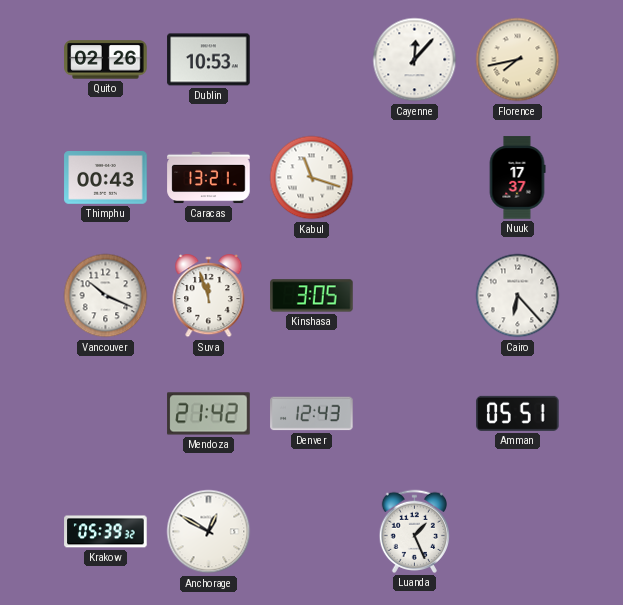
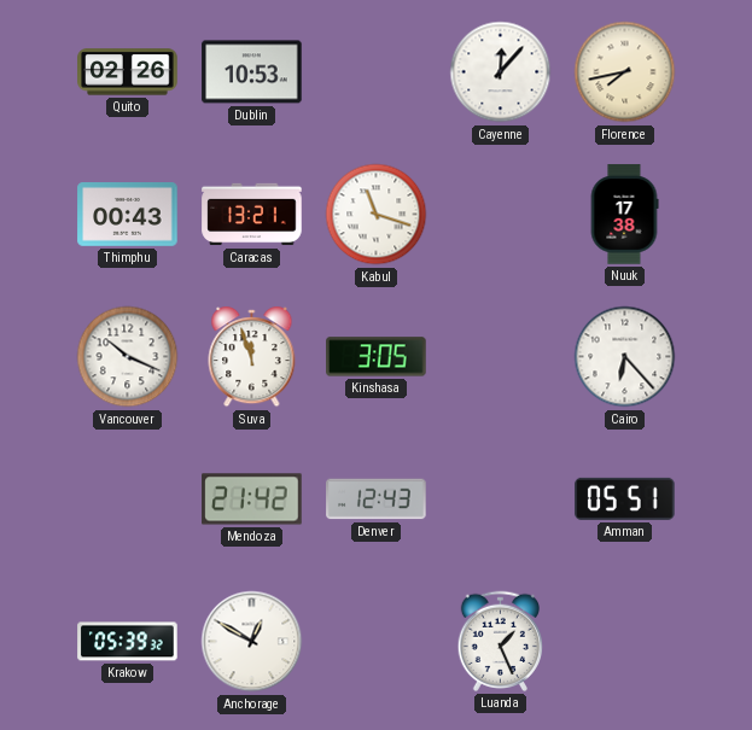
Nuuk: 17:37 -> 17:38
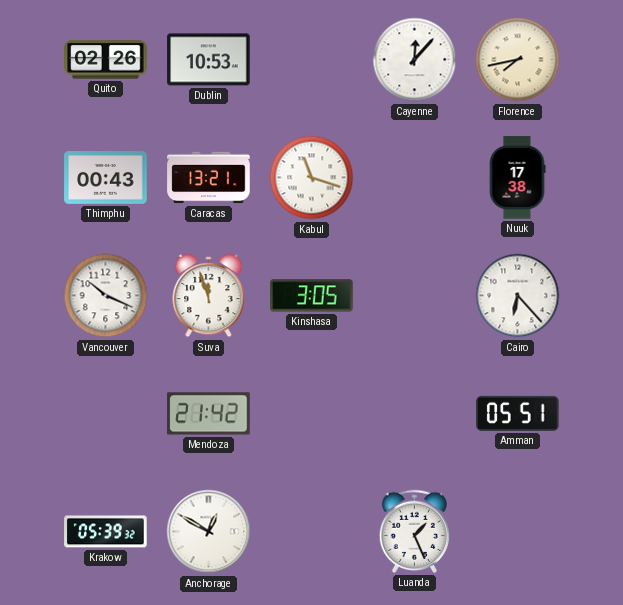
Denver: 12:43 -> none
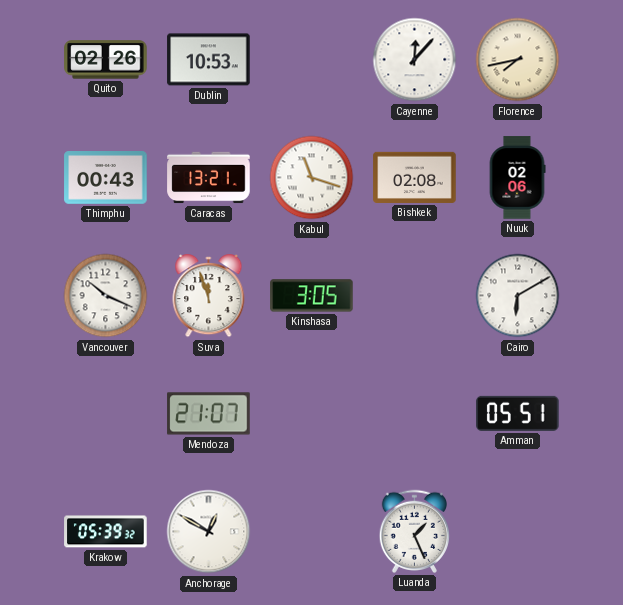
Bishkek: none -> 02:08
Nuuk: 17:38 -> 02:06
Cairo: 6:23 -> 6:10
Mendoza: 21:42 -> 21:07
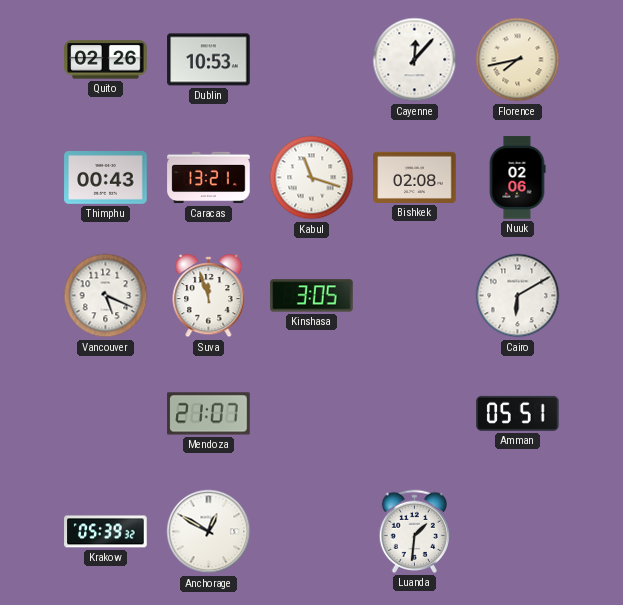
Vancouver: 10:19 -> 5:19
Luanda: 1:26 -> 1:31
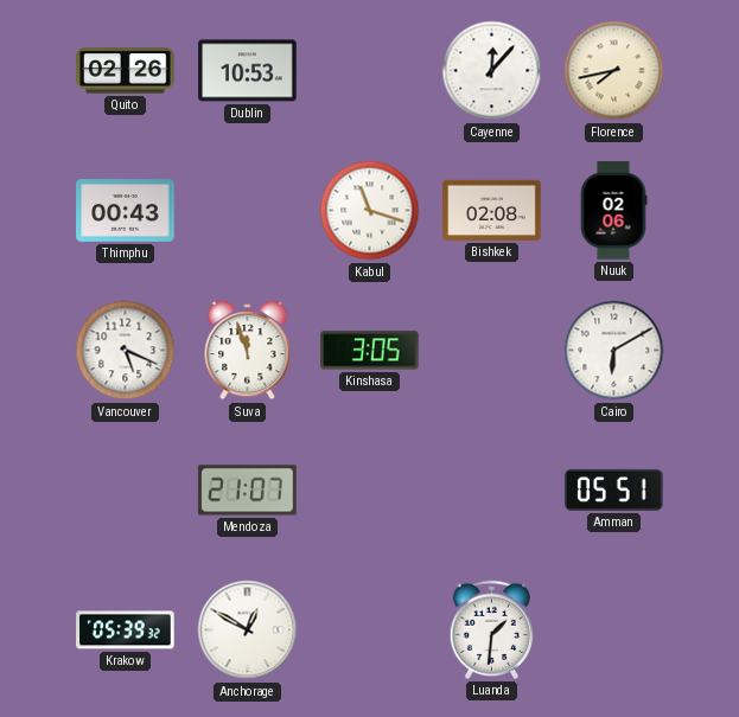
Caracas: 13:21 -> none
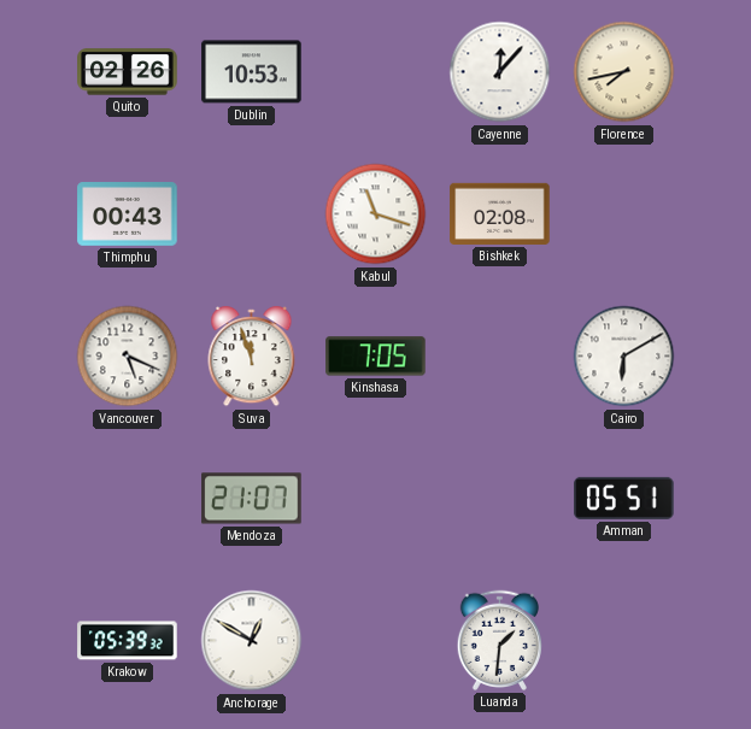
Nuuk: 02:06 -> none
Kinshasa: 3:05 -> 7:05
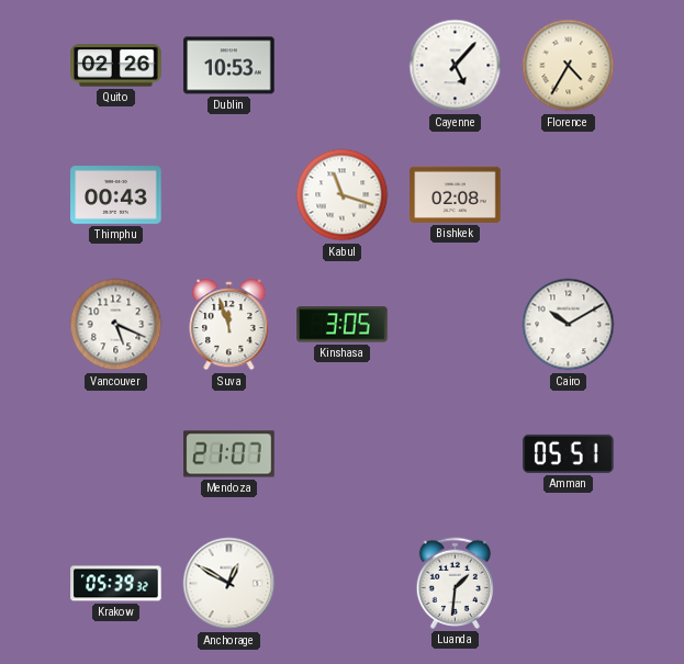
Cayenne: 12:07 -> 5:07
Florence: 7:43 -> 4:35
Kinshasa: 7:05 -> 3:05
Cairo: 6:10 -> 10:10
